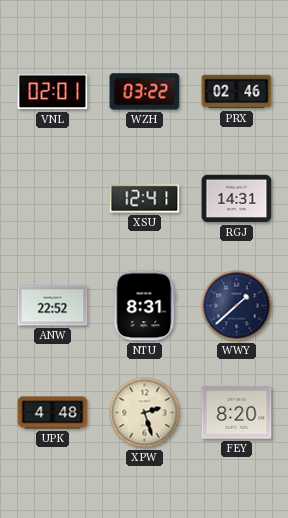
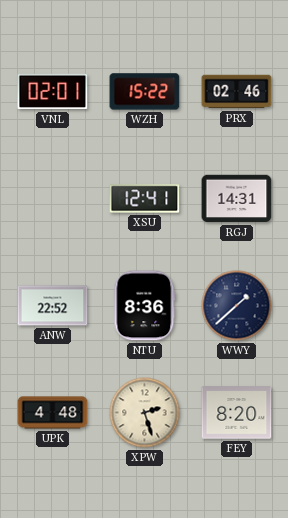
WZH: 03:22 -> 15:22
NTU: 8:31 -> 8:36
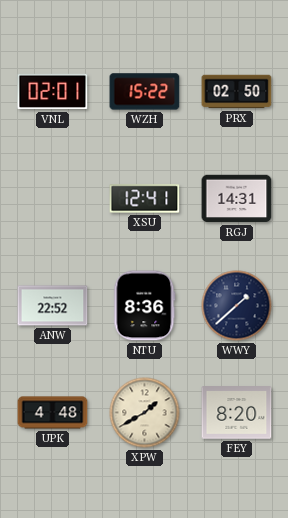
PRX: 02:46 -> 02:50
XPW: 2:27 -> 1:40
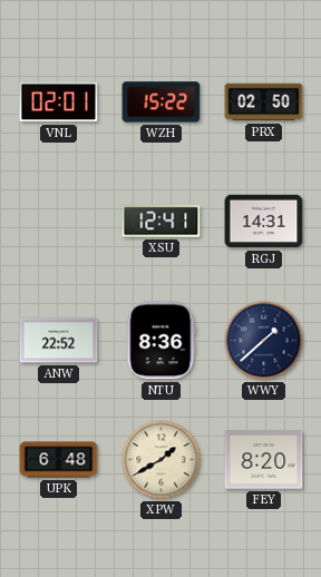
UPK: 4:48 -> 6:48
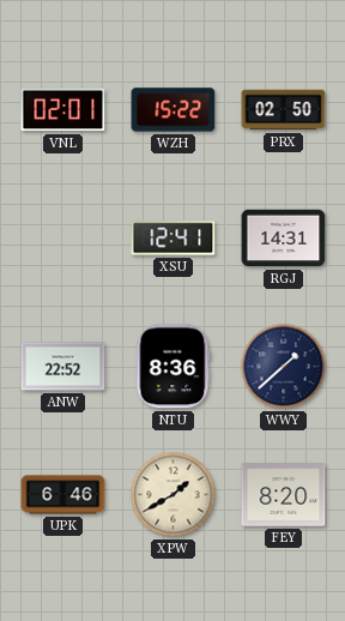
UPK: 6:48 -> 6:46
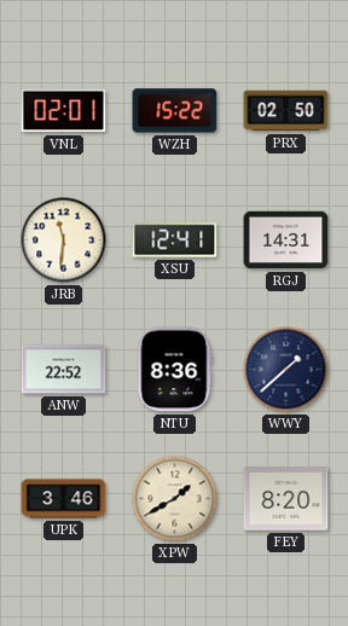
JRB: none -> 11:31
UPK: 6:46 -> 3:46
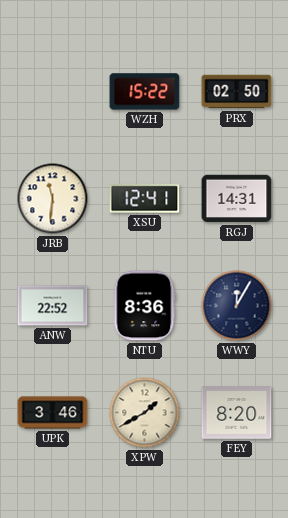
VNL: 02:01 -> none
WWY: 1:38 -> 12:05
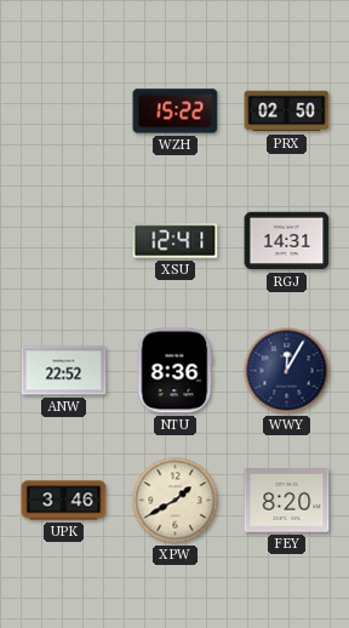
JRB: 11:31 -> none
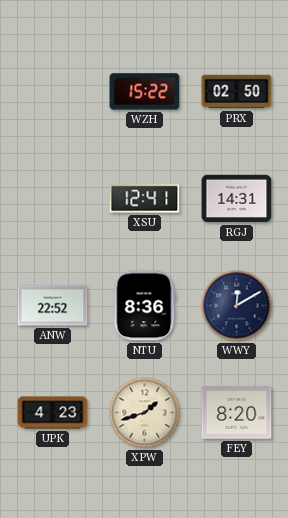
WWY: 12:05 -> 12:10
UPK: 3:46 -> 4:23
XPW: 1:40 -> 1:42
